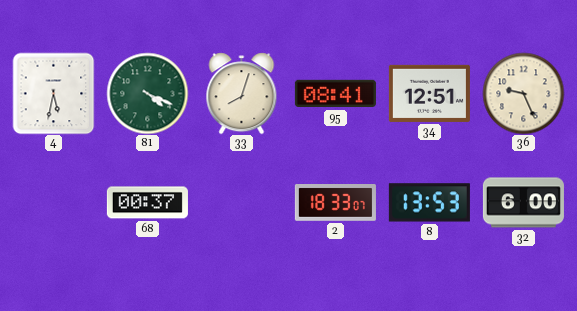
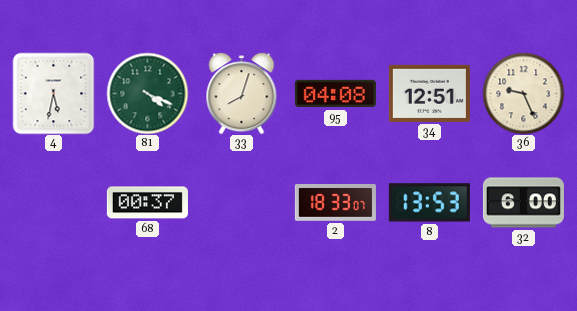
95: 08:41 -> 04:08
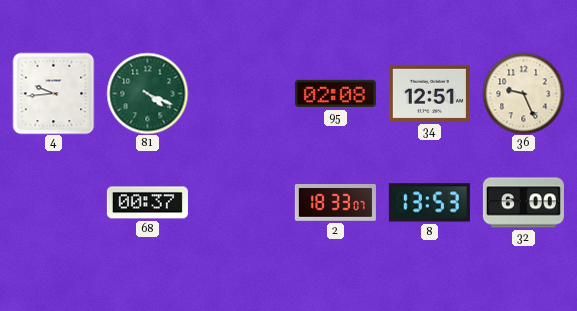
4: 5:32 -> 9:44
33: 8:03 -> none
95: 04:08 -> 02:08
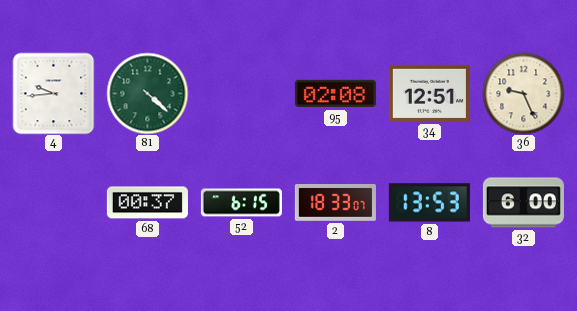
81: 4:19 -> 4:22
52: none -> 6:15
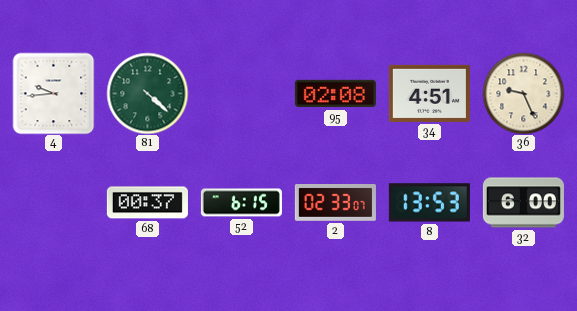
34: 12:51 -> 4:51
2: 18:33 -> 02:33
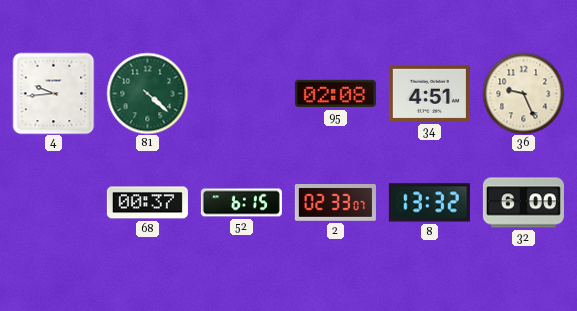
8: 13:53 -> 13:32
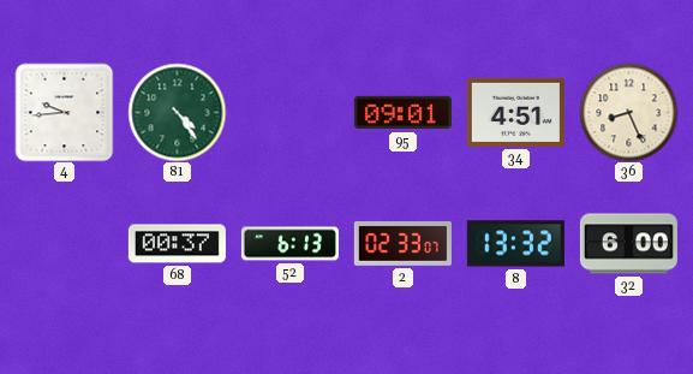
81: 4:22 -> 4:24
95: 02:08 -> 09:01
36: 9:26 -> 8:26
52: 6:15 -> 6:13
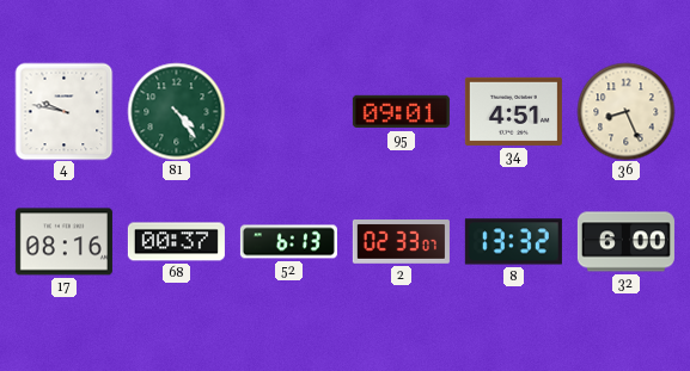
4: 9:44 -> 9:47
17: none -> 08:16
